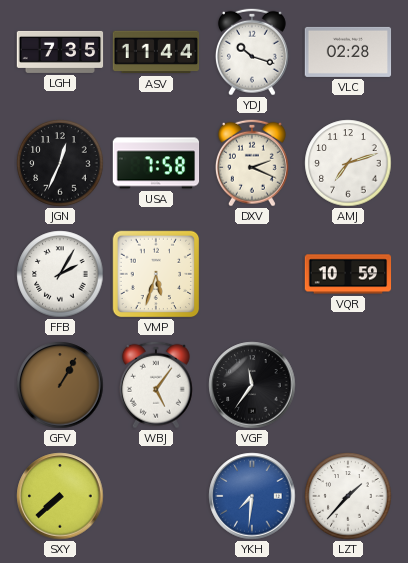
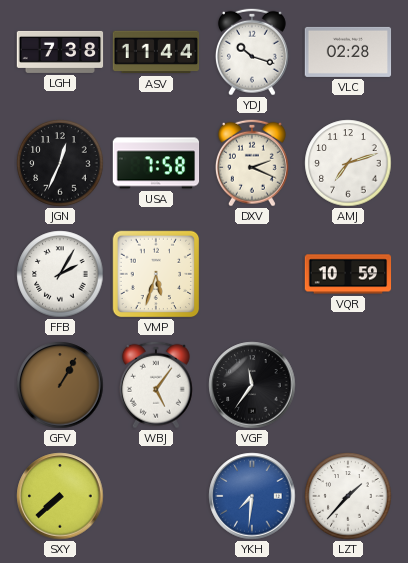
LGH: 7:35 -> 7:38
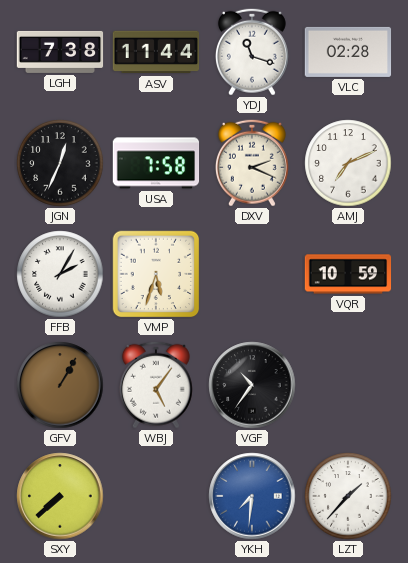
YDJ: 10:18 -> 11:18
AMJ: 7:12 -> 7:11
VGF: 11:36 -> 10:36
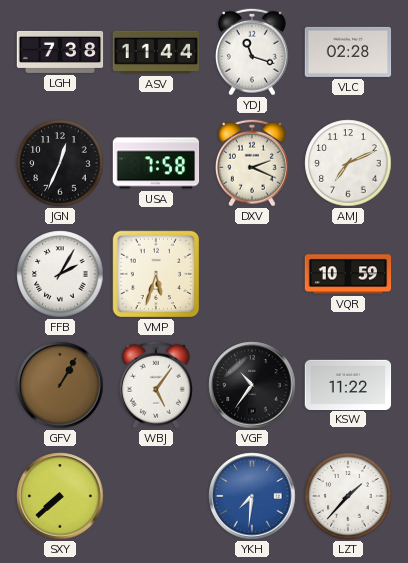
KSW: none -> 11:22
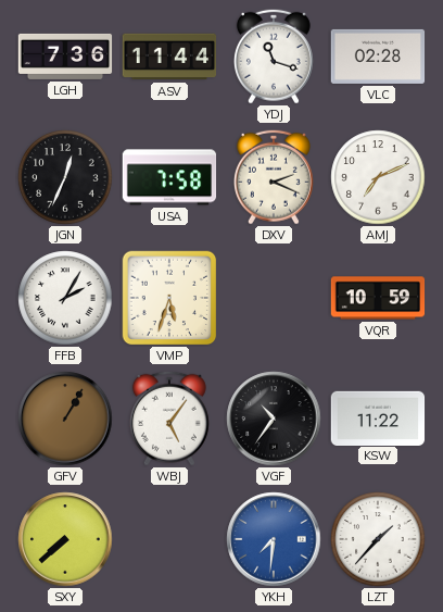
LGH: 7:38 -> 7:36
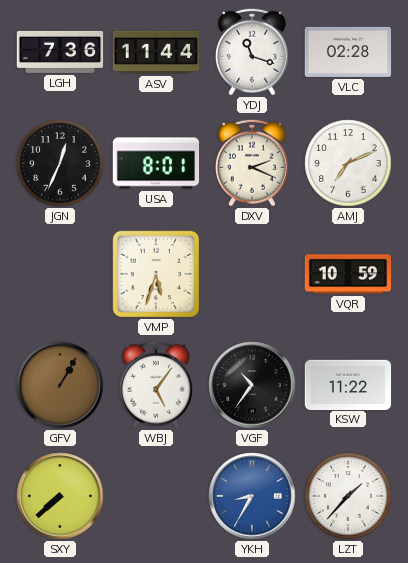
USA: 7:58 -> 8:01
FFB: 2:05 -> none
YKH: 7:31 -> 8:35
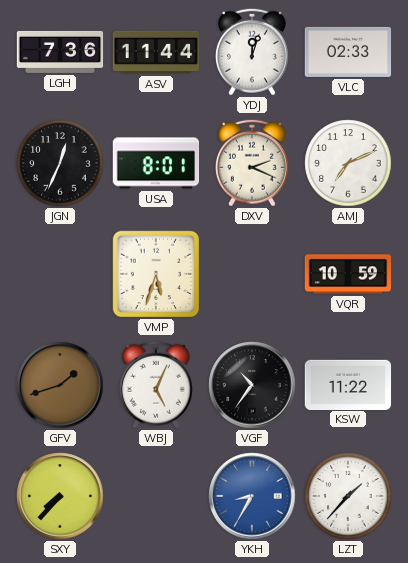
YDJ: 11:18 -> 12:03
VLC: 02:28 -> 02:33
GFV: 1:05 -> 1:42
WBJ: 5:06 -> 5:04
SXY: 7:38 -> 7:37
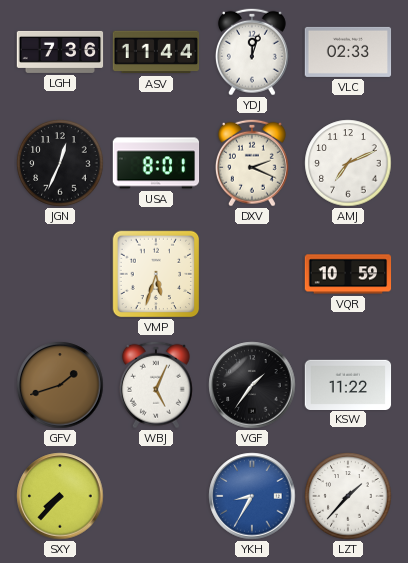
VGF: 10:36 -> 1:36
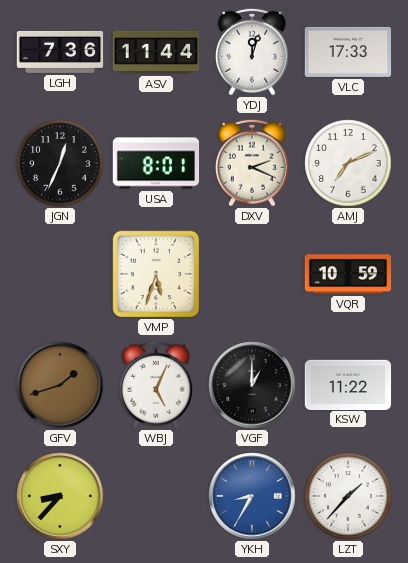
VLC: 02:33 -> 17:33
VGF: 1:36 -> 1:00
SXY: 7:37 -> 8:37
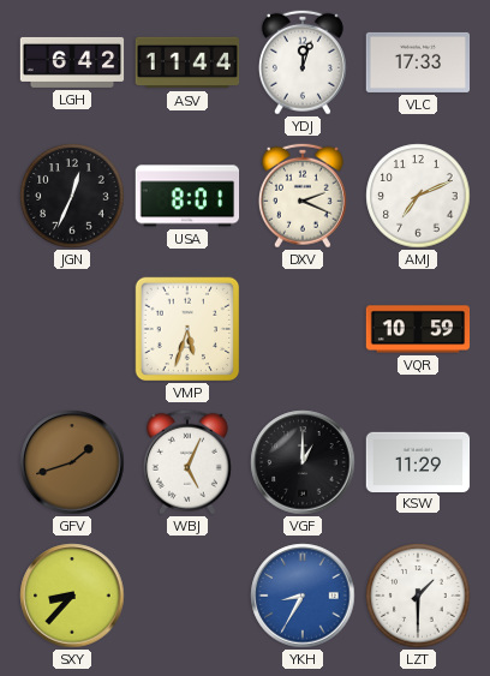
LGH: 7:36 -> 6:42
KSW: 11:22 -> 11:29
LZT: 1:37 -> 1:30
